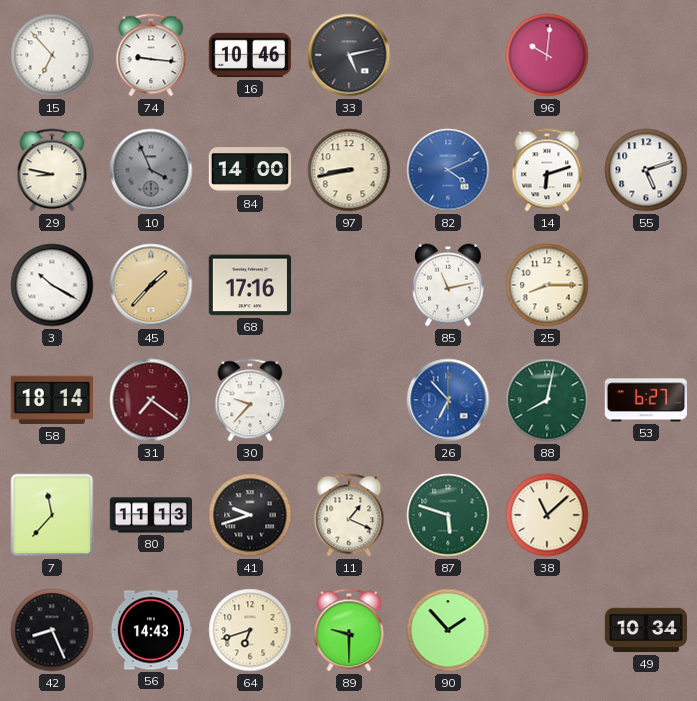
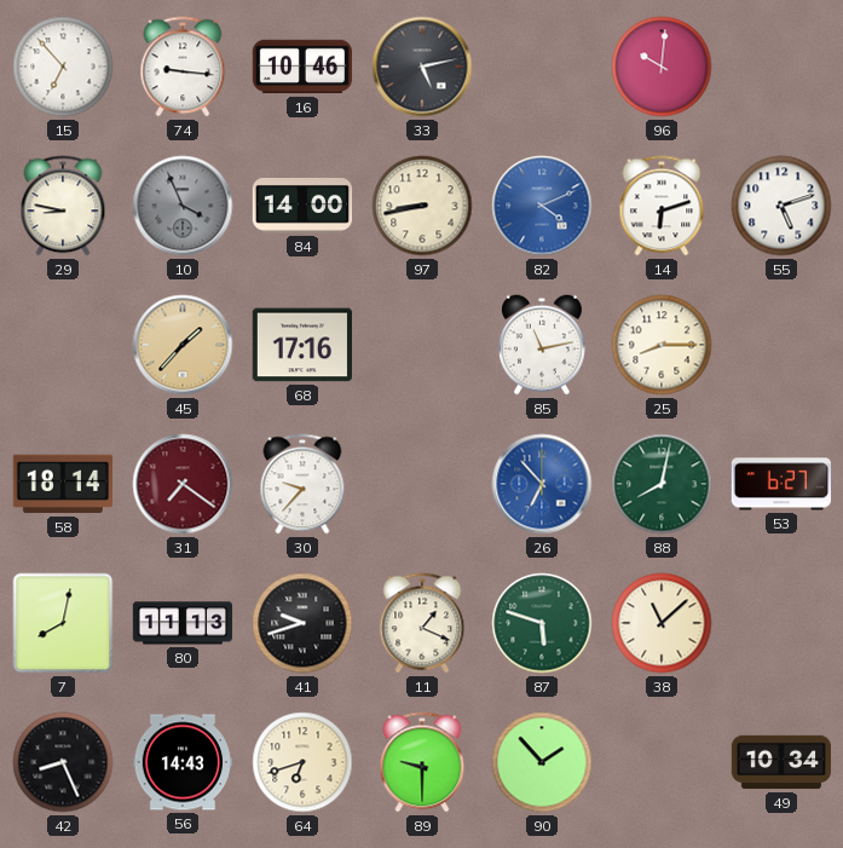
3: 10:20 -> none
7: 11:37 -> 8:02
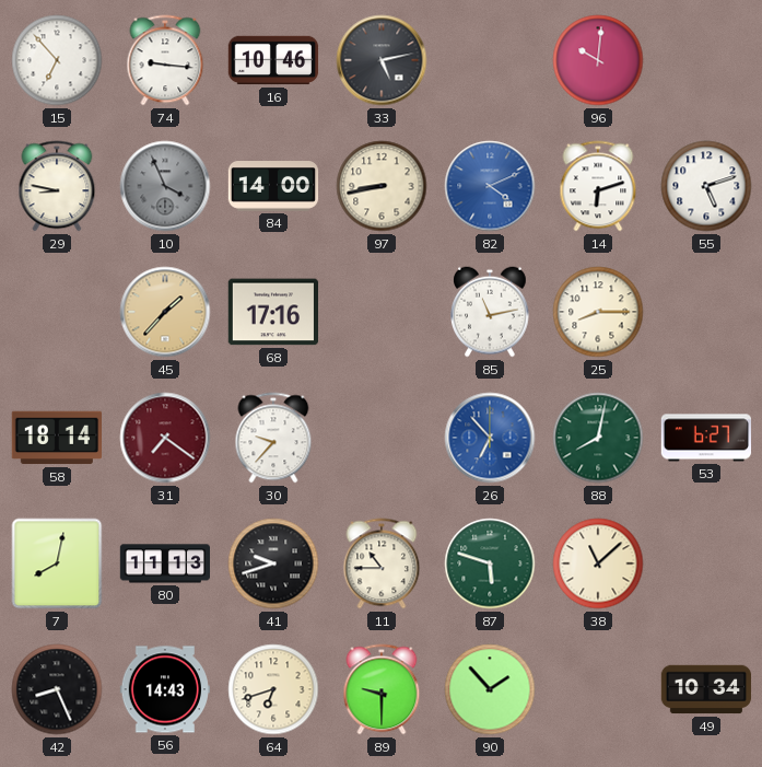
11: 1:19 -> 10:45
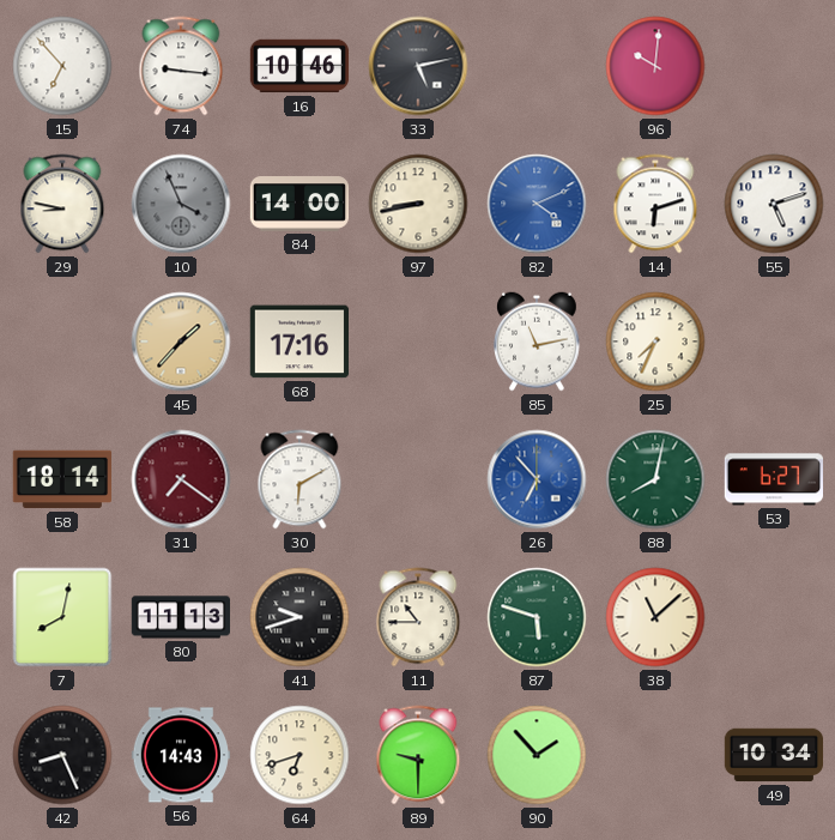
25: 8:15 -> 7:34
30: 9:37 -> 6:10
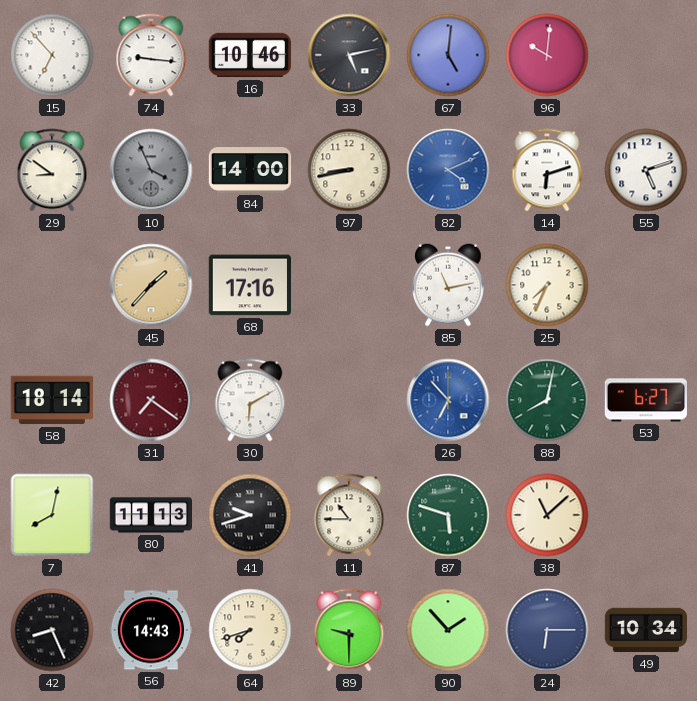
67: none -> 5:01
29: 8:47 -> 8:51
64: 6:42 -> 7:42
24: none -> 6:15
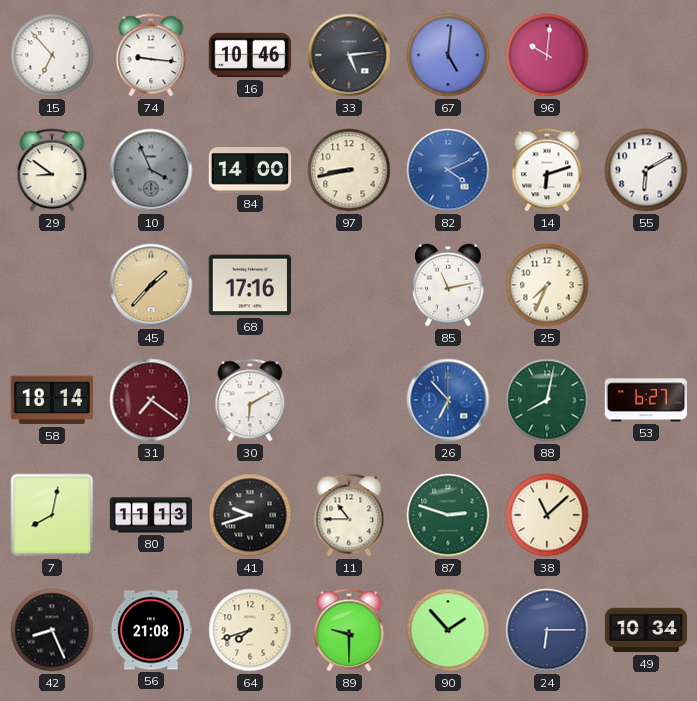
33: 5:13 -> 5:14
55: 5:12 -> 6:10
87: 5:48 -> 2:48
56: 14:43 -> 21:08
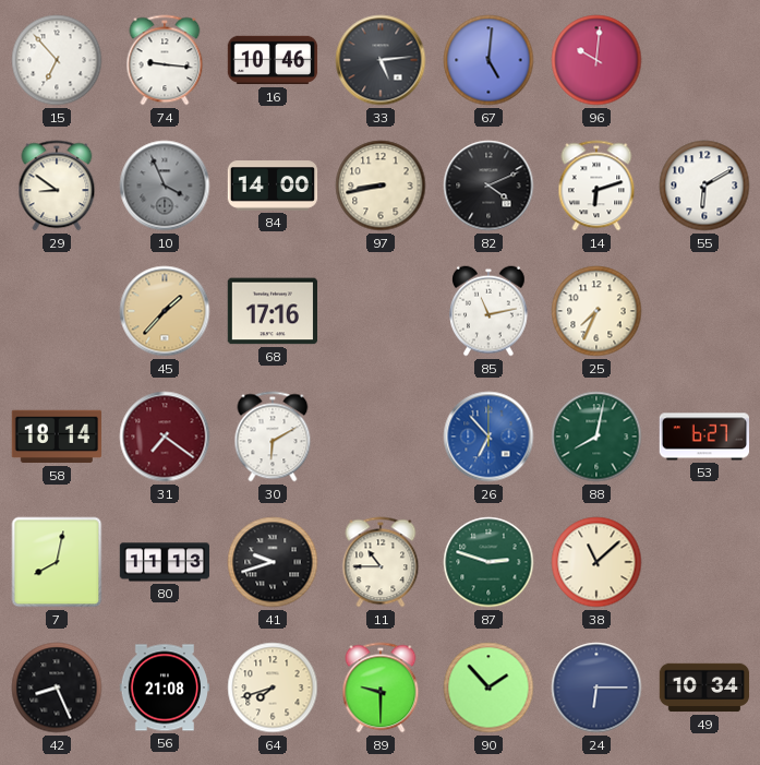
82 dial: blue -> black
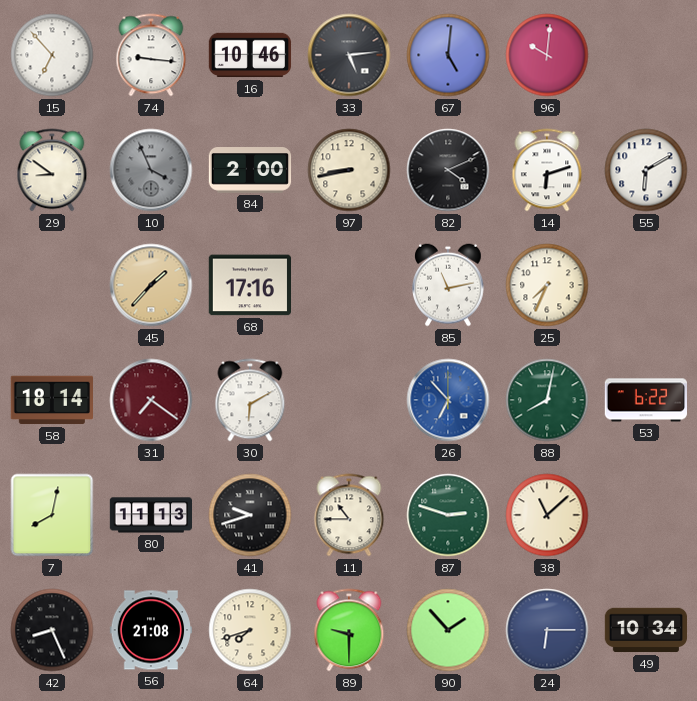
84: 14:00 -> 2:00
53: 6:27 -> 6:22
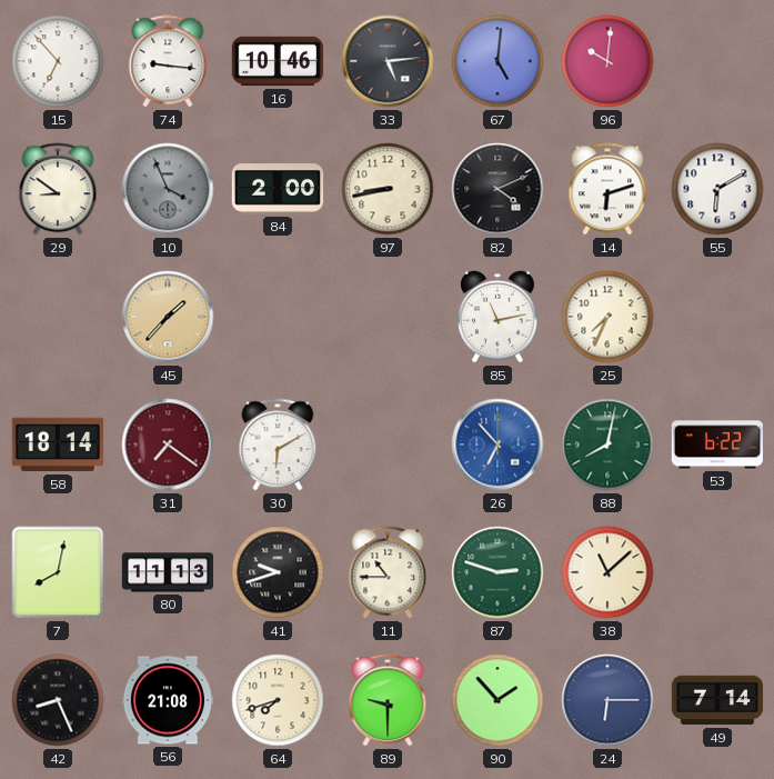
68: 17:16 -> none
49: 10:34 -> 7:14
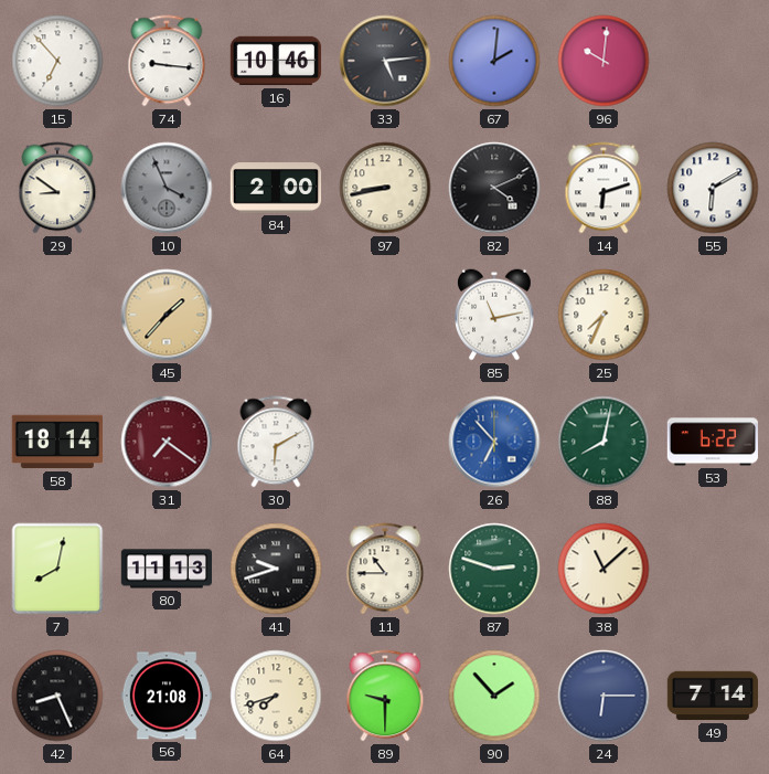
67: 5:01 -> 2:01
